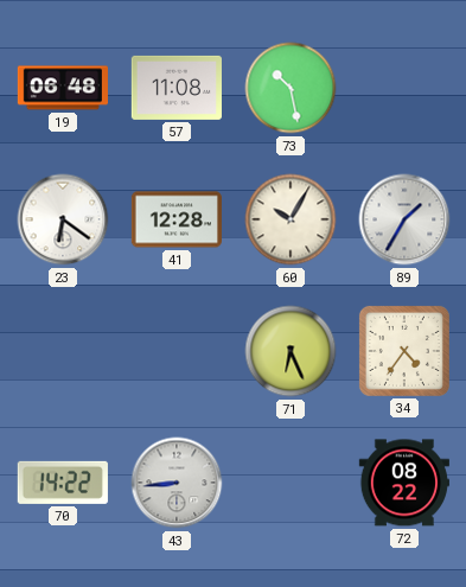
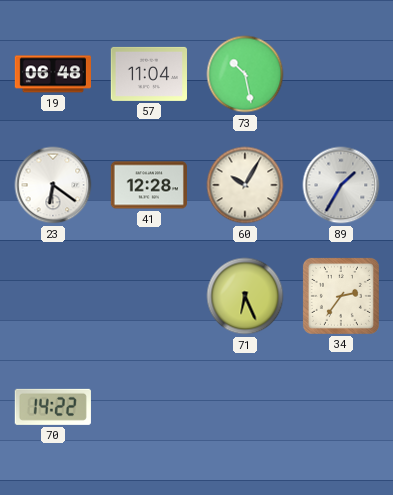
57: 11:08 -> 11:04
34: 4:36 -> 2:36
43: 8:44 -> none
72: 08:22 -> none
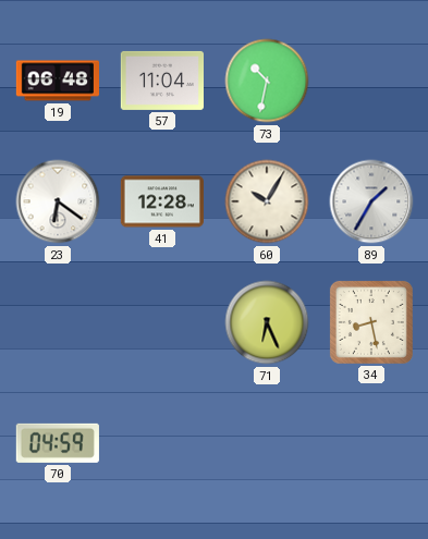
73: 10:28 -> 10:32
34: 2:36 -> 8:28
70: 14:22 -> 04:59
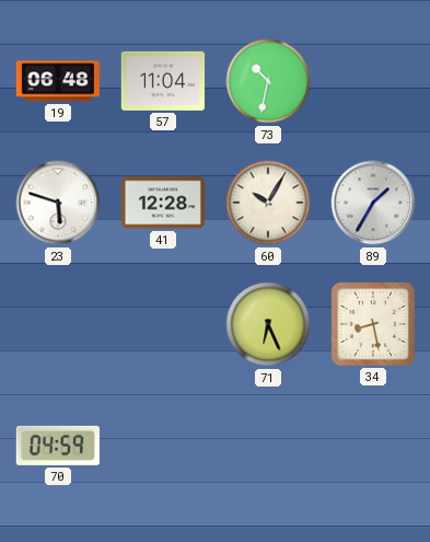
23: 6:21 -> 5:48
